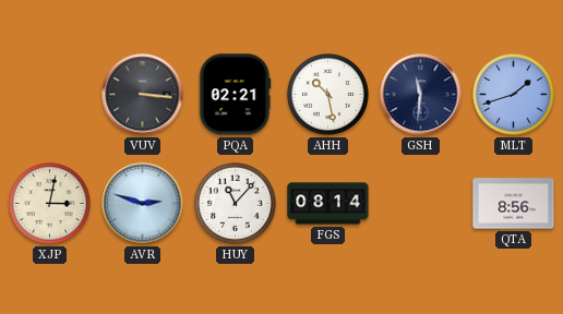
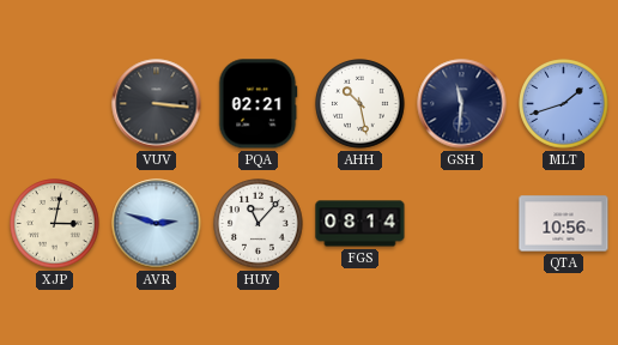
QTA: 8:56 -> 10:56
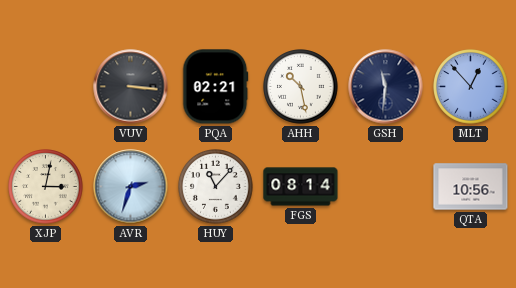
MLT: 1:42 -> 12:53
AVR: 2:48 -> 2:33
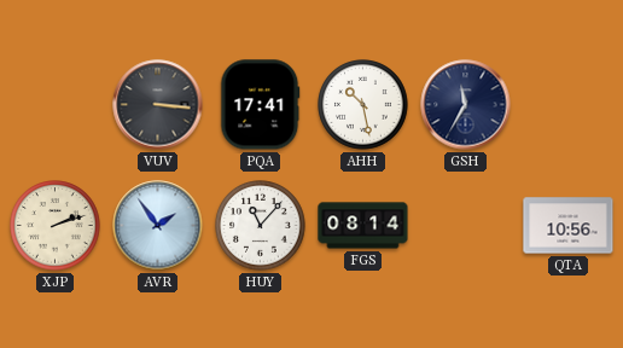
PQA: 02:21 -> 17:41
GSH: 11:31 -> 11:35
MLT: 12:53 -> none
XJP: 3:02 -> 2:12
AVR: 2:33 -> 1:54
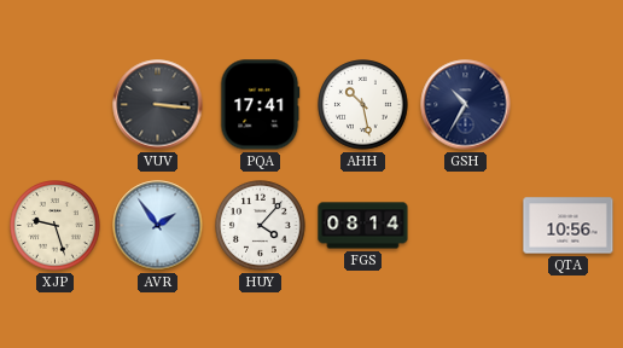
GSH: 11:35 -> 10:35
XJP: 2:12 -> 9:27
HUY: 11:07 -> 4:07
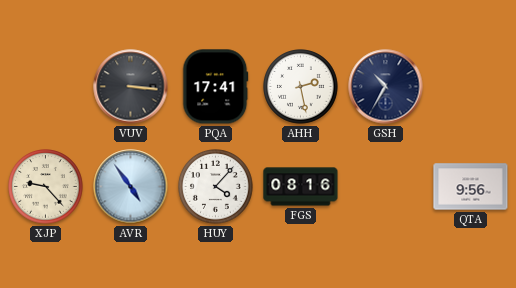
AHH: 10:28 -> 2:28
XJP: 9:27 -> 9:23
AVR: 1:54 -> 4:54
FGS: 08:14 -> 08:16
QTA: 10:56 -> 9:56
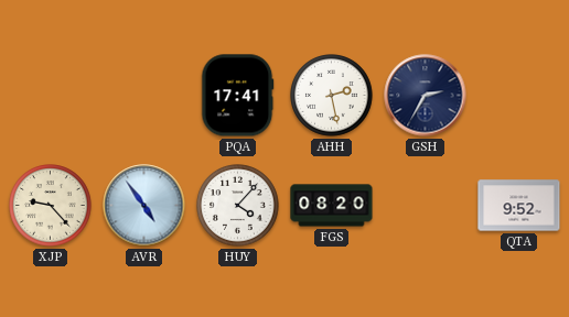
VUV: 3:16 -> none
GSH: 10:35 -> 2:35
FGS: 08:16 -> 08:20
QTA: 9:56 -> 9:52
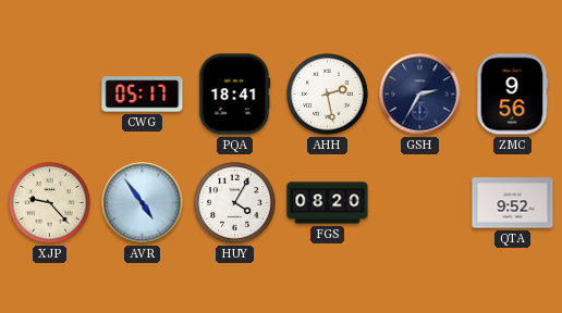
CWG: none -> 05:17
PQA: 17:41 -> 18:41
ZMC: none -> 9:56
HUY: 4:07 -> 4:05
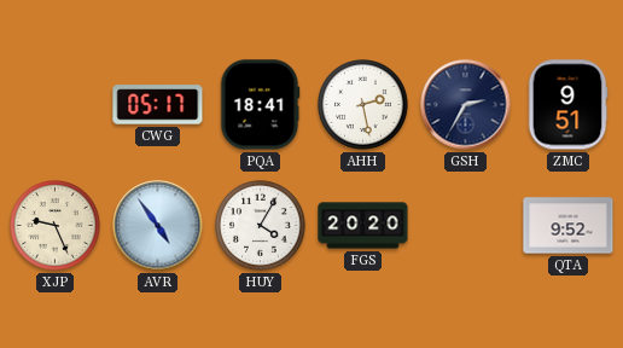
ZMC: 9:56 -> 9:51
XJP: 9:23 -> 9:26
FGS: 08:20 -> 20:20
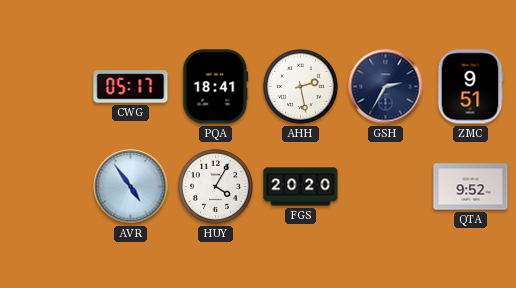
XJP: 9:26 -> none
